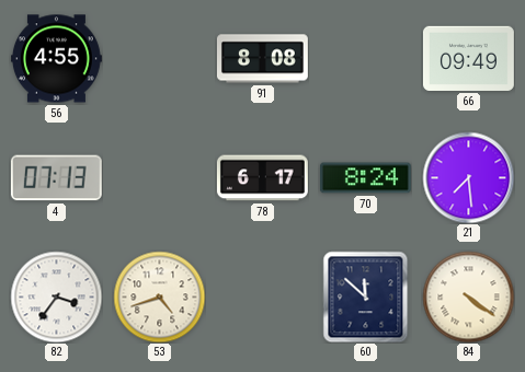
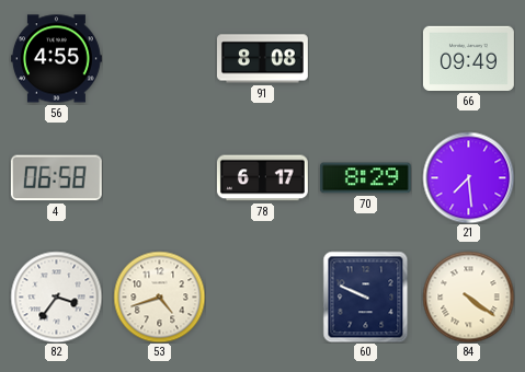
4: 07:13 -> 06:58
70: 8:24 -> 8:29
60: 11:52 -> 9:49
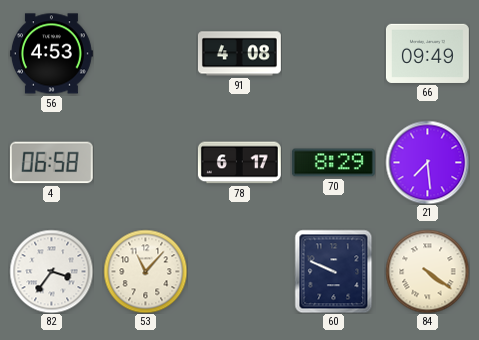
56: 4:55 -> 4:53
91: 8:08 -> 4:08
53: 4:42 -> 11:07
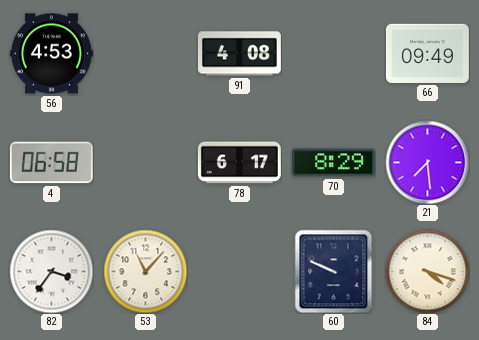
84: 4:21 -> 4:18
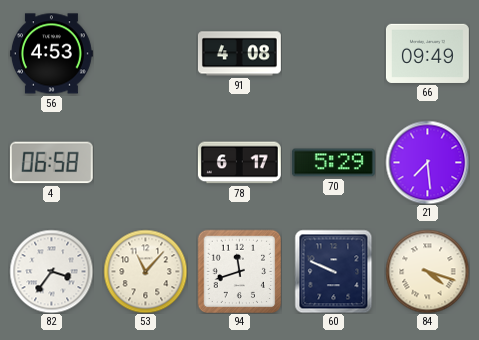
70: 8:29 -> 5:29
94: none -> 11:42
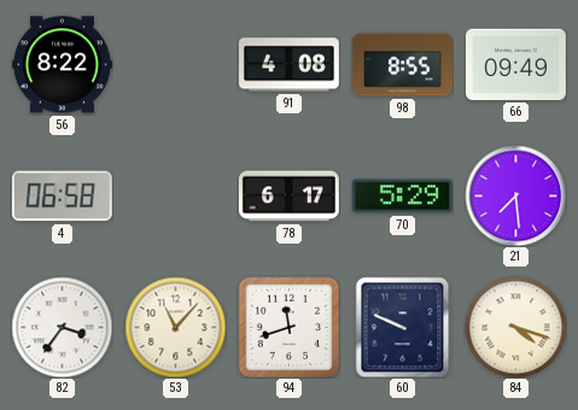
56: 4:53 -> 8:22
98: none -> 8:55
